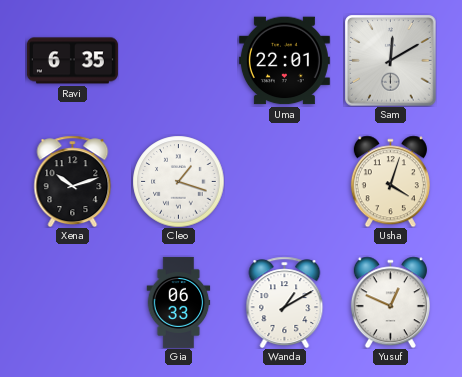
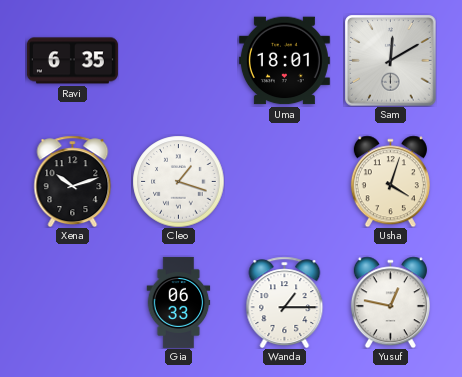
Uma: 22:01 -> 18:01
Wanda: 1:10 -> 1:15
Yusuf: 12:49 -> 12:47
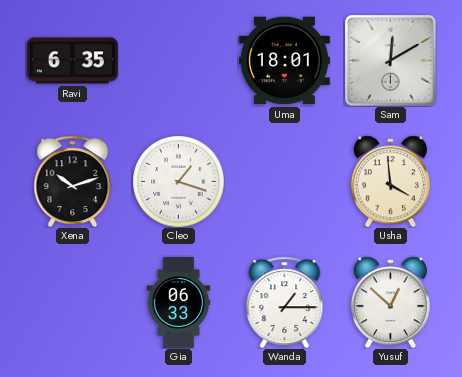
Usha: 4:03 -> 3:59
Yusuf: 12:47 -> 12:52
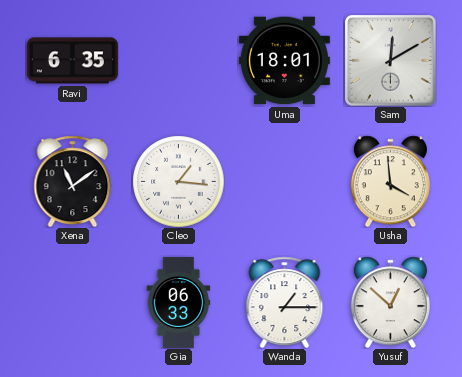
Xena: 10:12 -> 11:09
Cleo: 1:18 -> 1:16
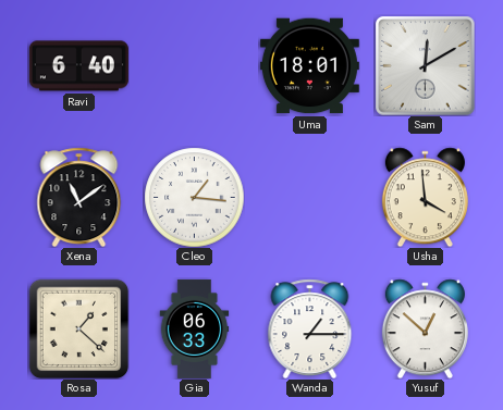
Ravi: 6:35 -> 6:40
Rosa: none -> 1:22
